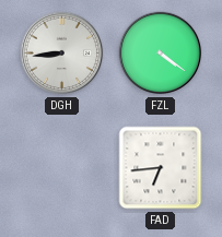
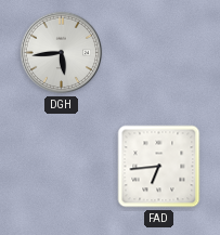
DGH: 8:44 -> 5:44
FZL: 4:21 -> none
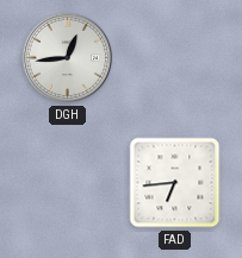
DGH: 5:44 -> 12:44
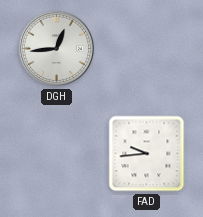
FAD: 6:44 -> 9:44
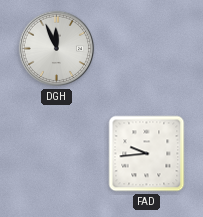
DGH: 12:44 -> 11:56
